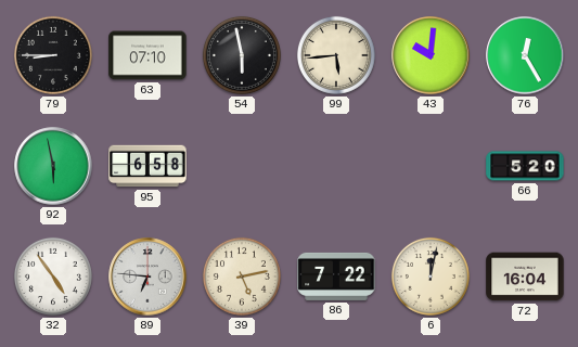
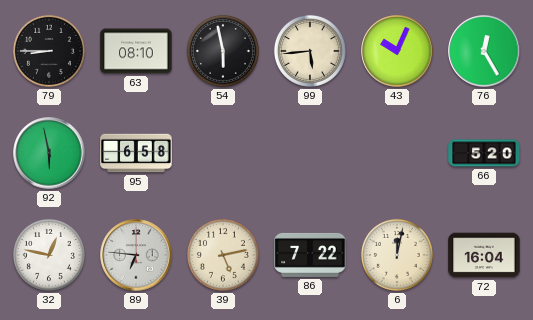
63: 07:10 -> 08:10
43: 10:01 -> 10:04
32: 4:54 -> 12:47
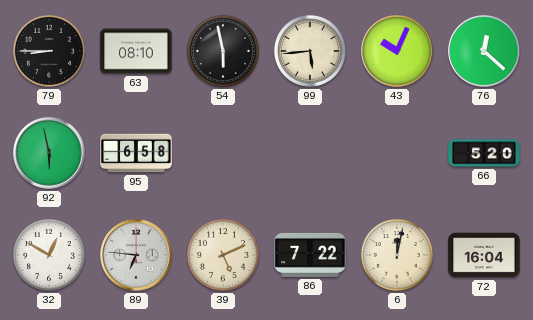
76: 12:25 -> 12:22
32: 12:47 -> 12:50
39: 5:13 -> 5:11
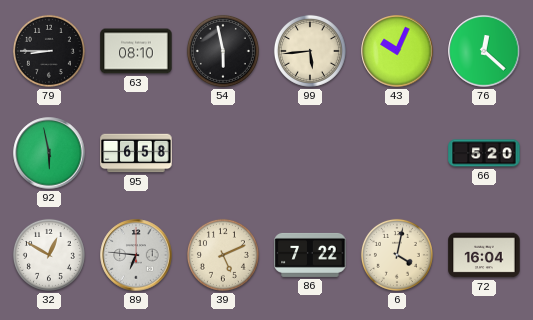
6: 12:02 -> 4:02
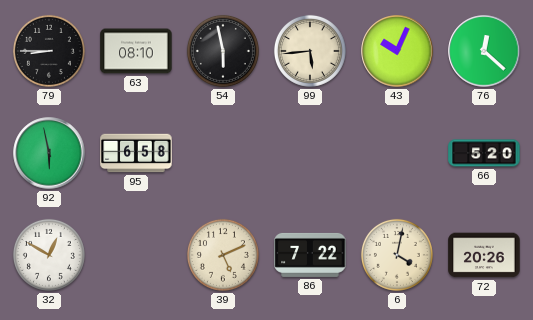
89: 6:46 -> none
72: 16:04 -> 20:26
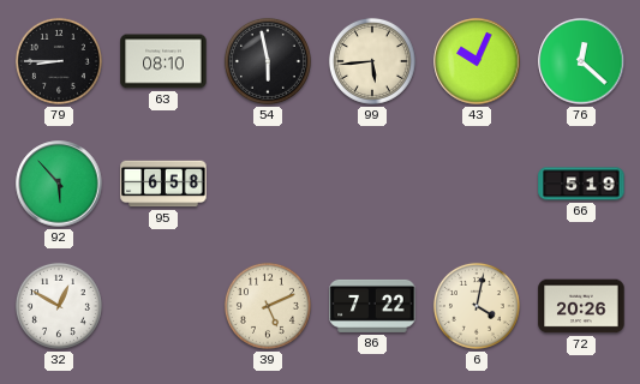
92: 5:58 -> 5:53
66: 5:20 -> 5:19
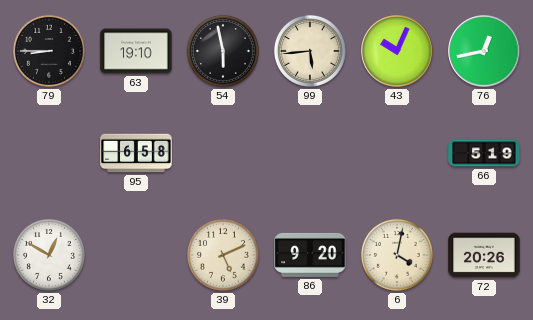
63: 08:10 -> 19:10
76: 12:22 -> 12:43
92: 5:53 -> none
86: 7:22 -> 9:20
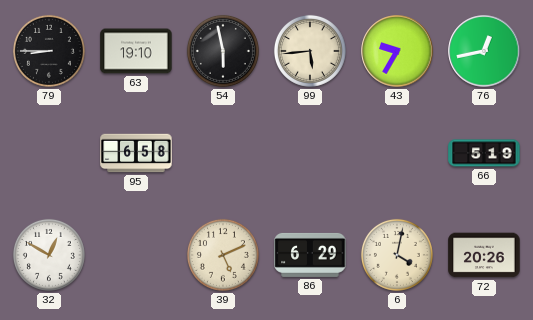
43: 10:04 -> 9:35
86: 9:20 -> 6:29
